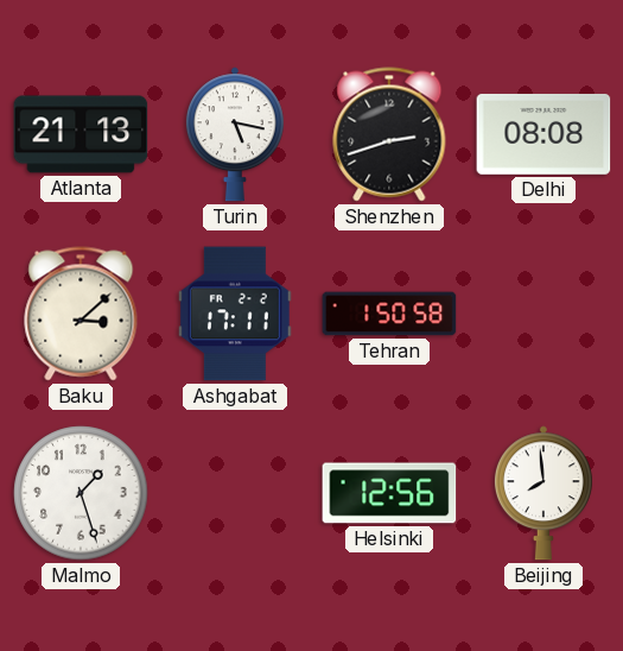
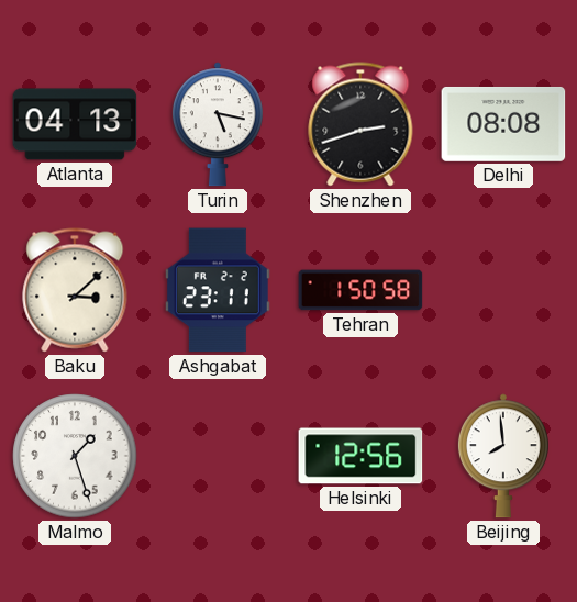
Atlanta: 21:13 -> 04:13
Ashgabat: 17:11 -> 23:11
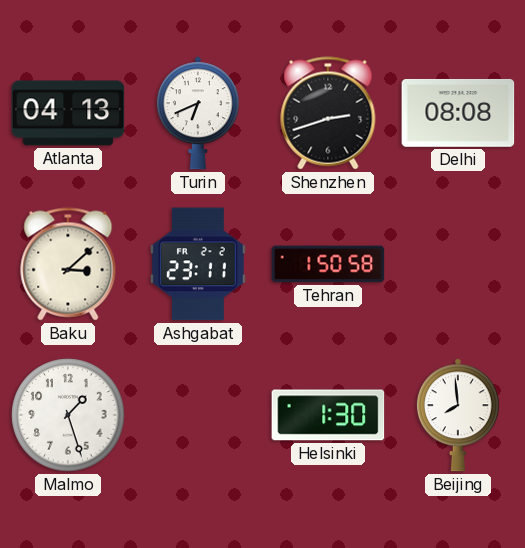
Turin: 5:17 -> 6:41
Helsinki: 12:56 -> 1:30
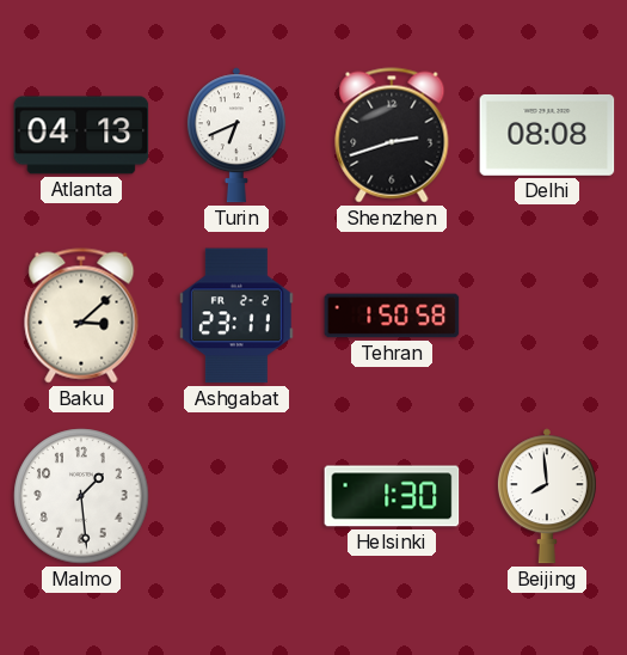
Malmo: 1:27 -> 1:29
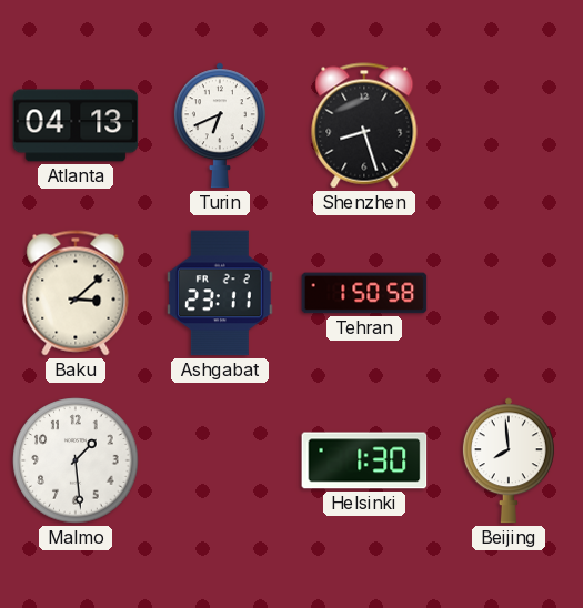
Shenzhen: 2:42 -> 8:27
Delhi: 08:08 -> none
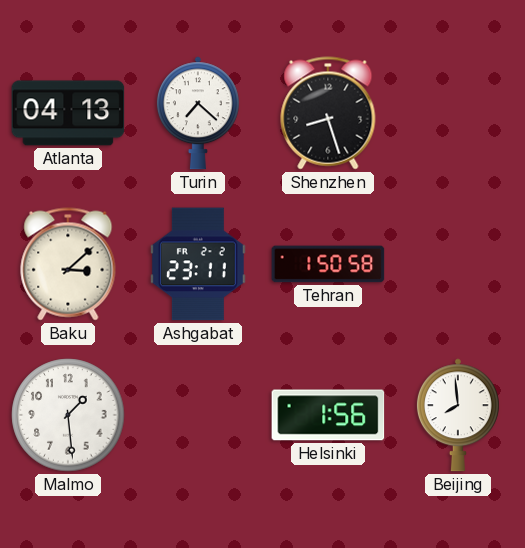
Turin: 6:41 -> 7:22
Helsinki: 1:30 -> 1:56
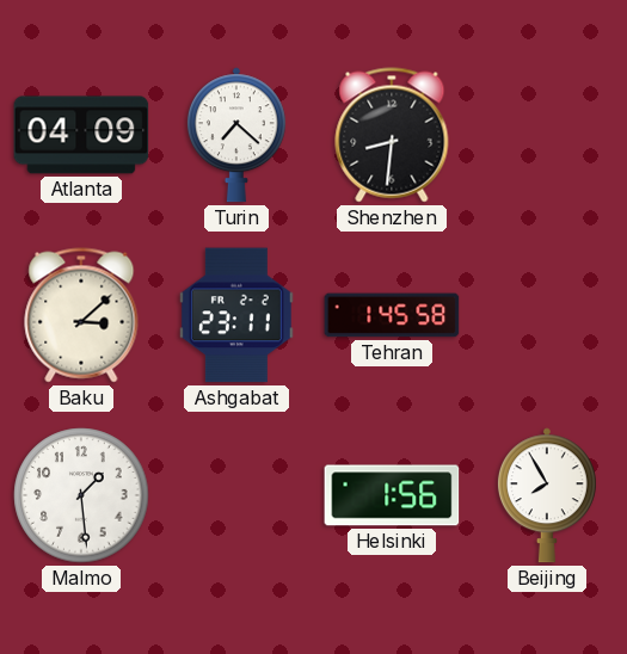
Atlanta: 04:13 -> 04:09
Shenzhen: 8:27 -> 8:31
Tehran: 1:50 -> 1:45
Beijing: 7:59 -> 7:55
